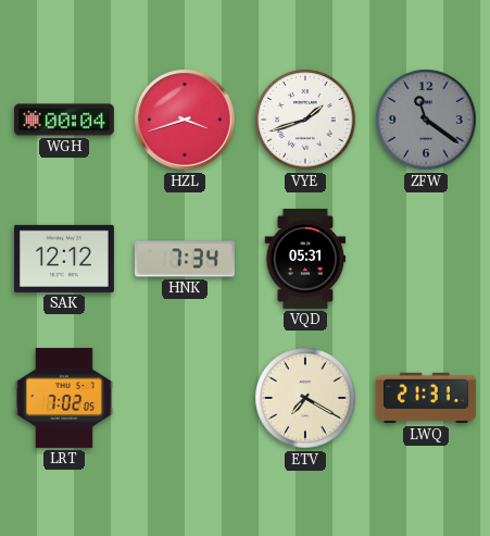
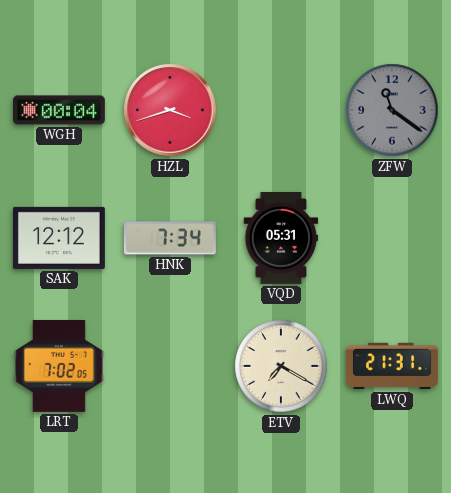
VYE: 1:42 -> none
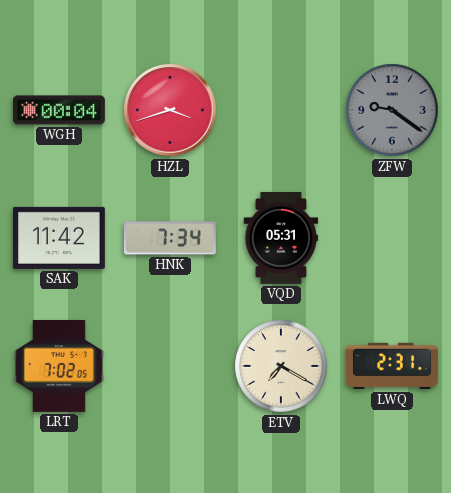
ZFW: 11:21 -> 9:21
SAK: 12:12 -> 11:42
LWQ: 21:31 -> 2:31
